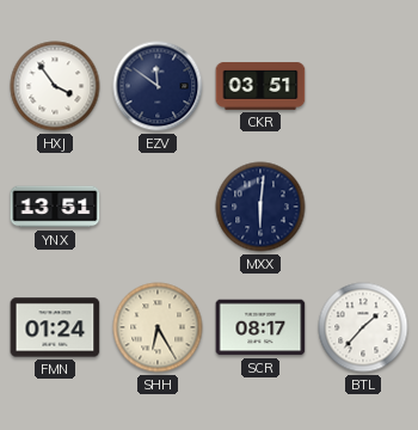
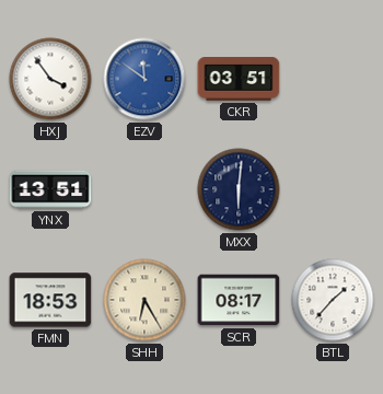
EZV dial: navy -> blue
FMN: 01:24 -> 18:53
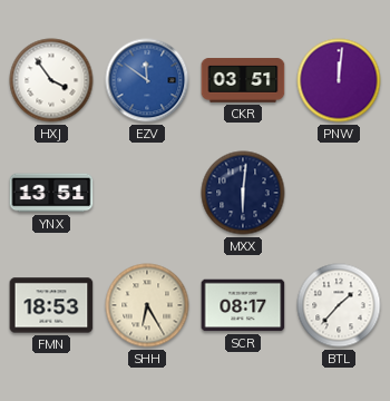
PNW: none -> 12:01
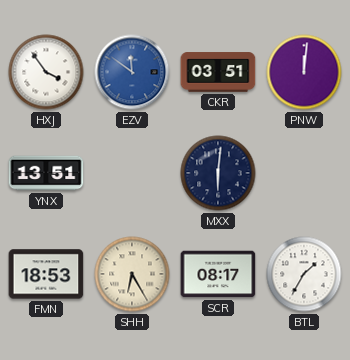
BTL: 1:37 -> 1:35
